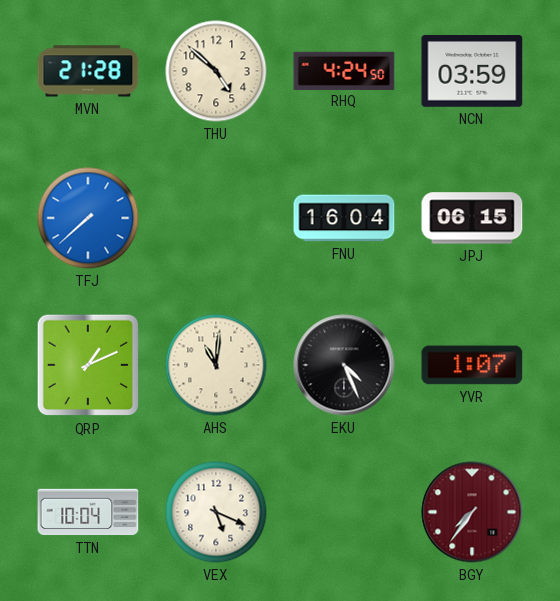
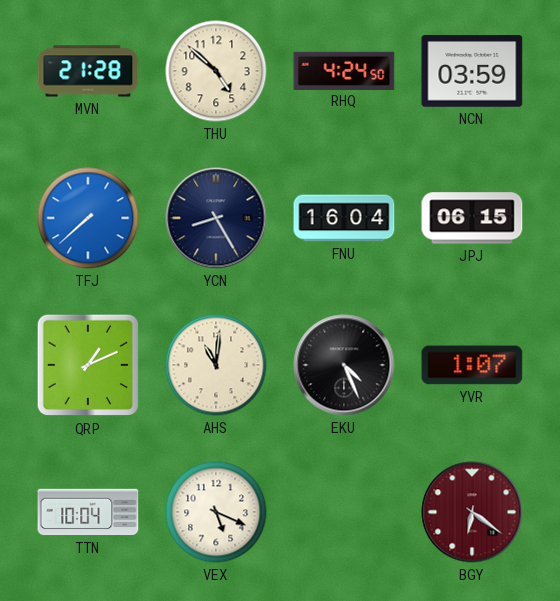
YCN: none -> 8:25
BGY: 7:36 -> 6:21
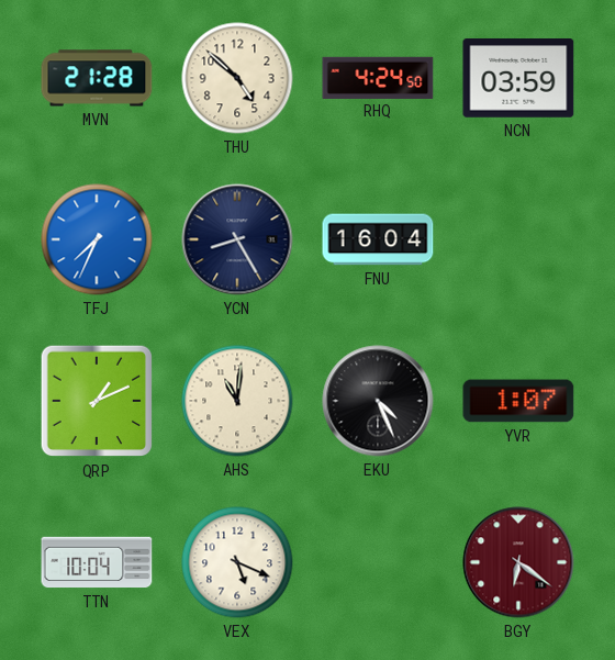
TFJ: 7:38 -> 7:34
JPJ: 06:15 -> none
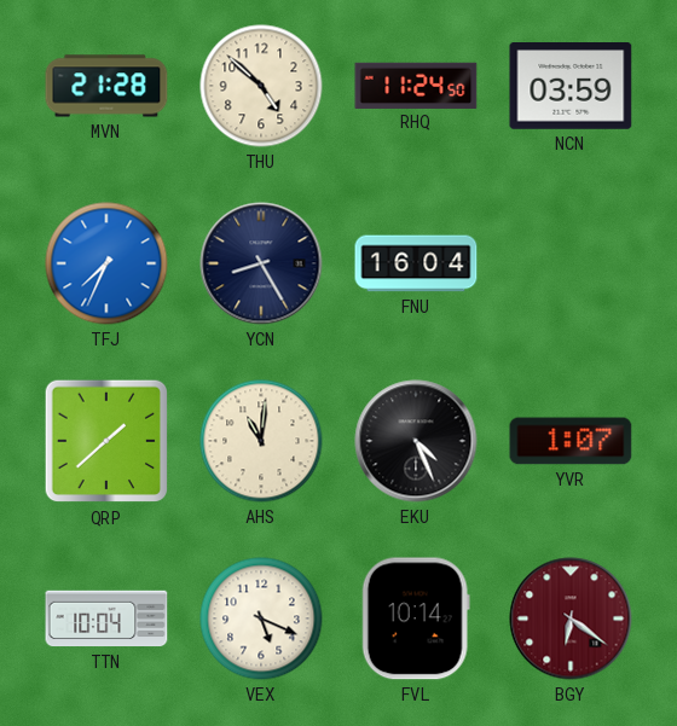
RHQ: 4:24 -> 11:24
QRP: 1:11 -> 1:38
FVL: none -> 10:14
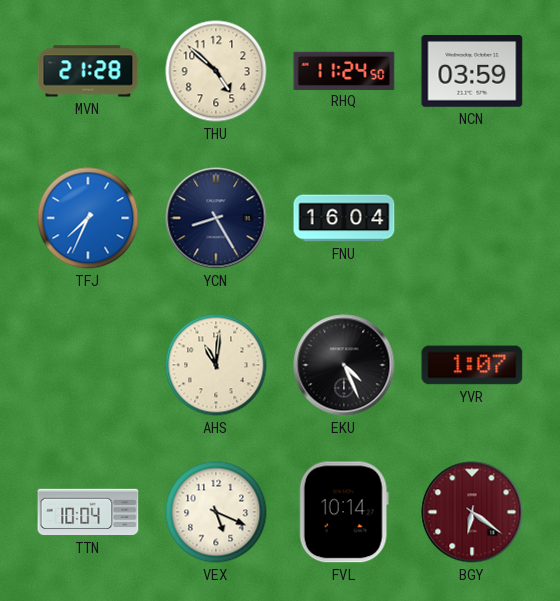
QRP: 1:38 -> none
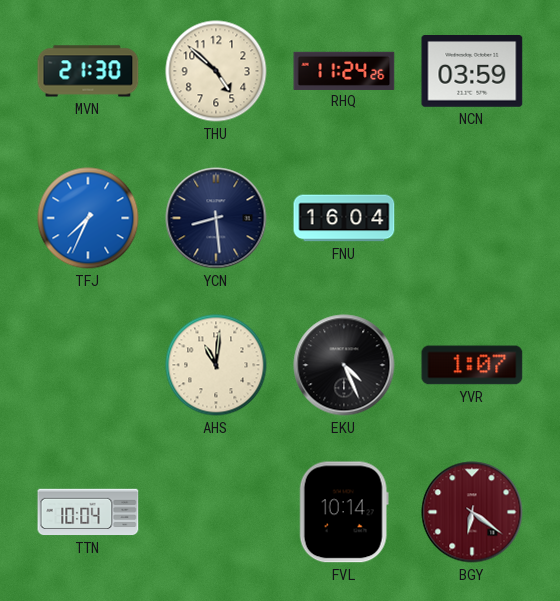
MVN: 21:28 -> 21:30
RHQ: 11:24:50 -> 11:24:26
YCN: 8:25 -> 8:29
VEX: 5:19 -> none
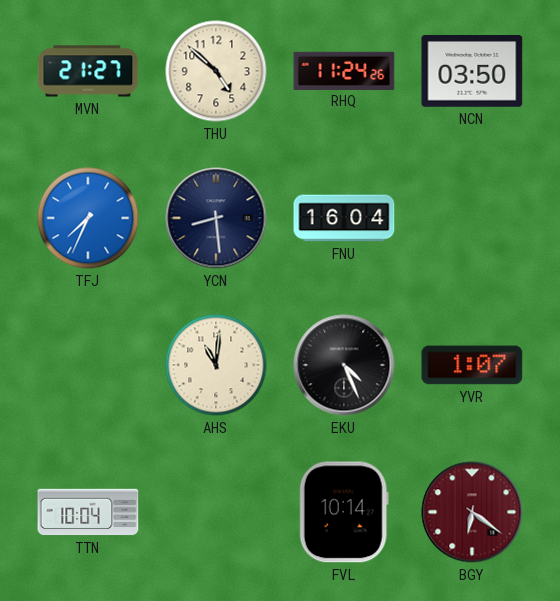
MVN: 21:30 -> 21:27
NCN: 03:59 -> 03:50
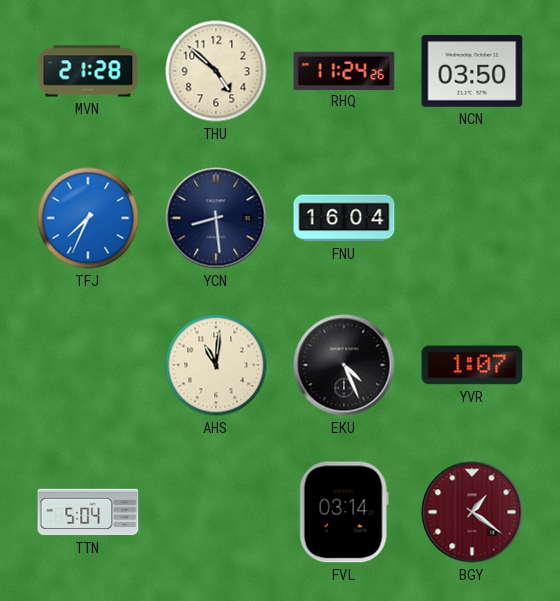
MVN: 21:27 -> 21:28
TTN: 10:04 -> 5:04
FVL: 10:14 -> 03:14
BGY: 6:21 -> 1:21
